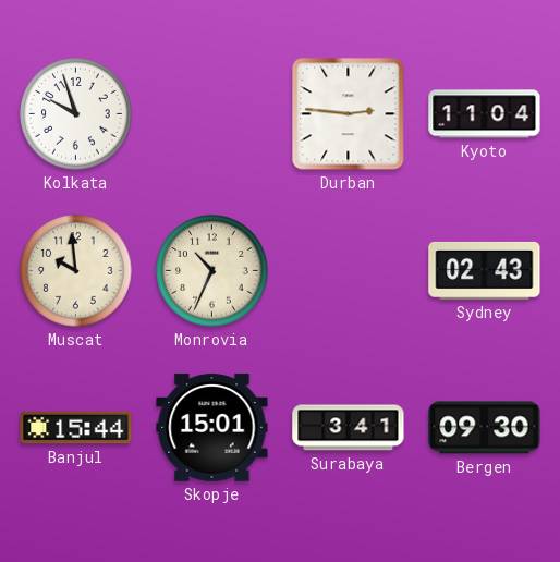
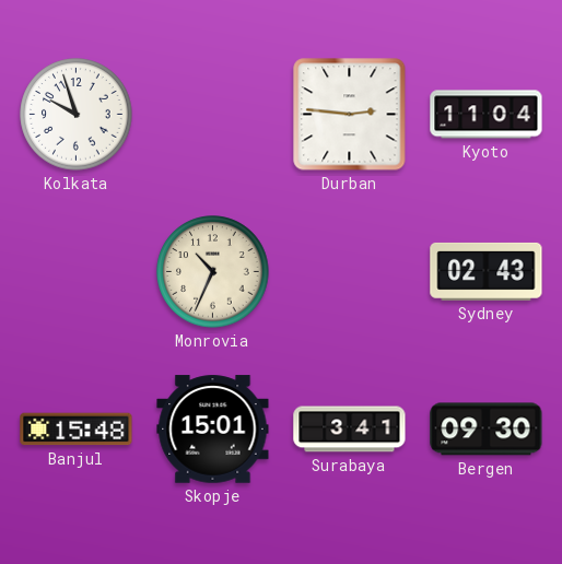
Muscat: 9:59 -> none
Banjul: 15:44 -> 15:48
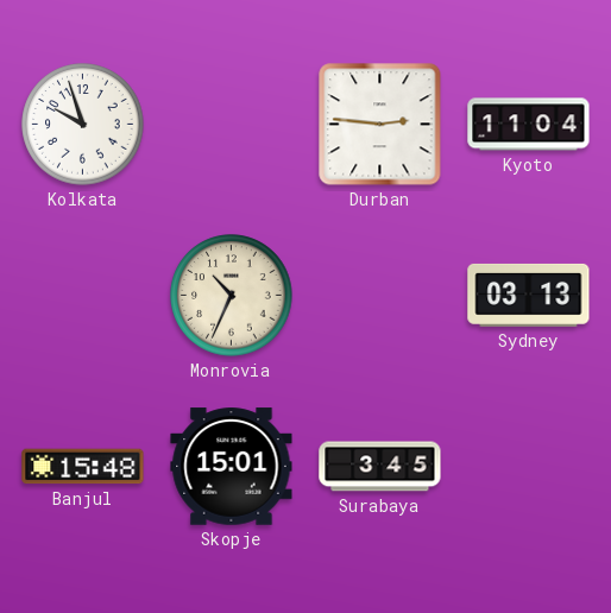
Sydney: 02:43 -> 03:13
Surabaya: 3:41 -> 3:45
Bergen: 09:30 -> none
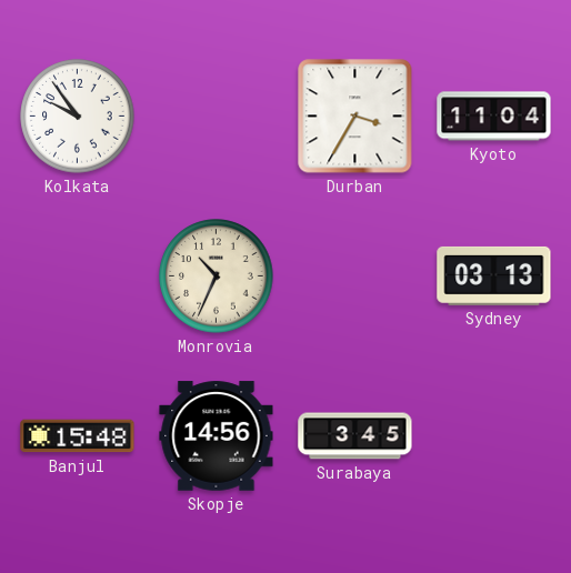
Kolkata: 9:57 -> 9:54
Durban: 2:46 -> 3:35
Skopje: 15:01 -> 14:56
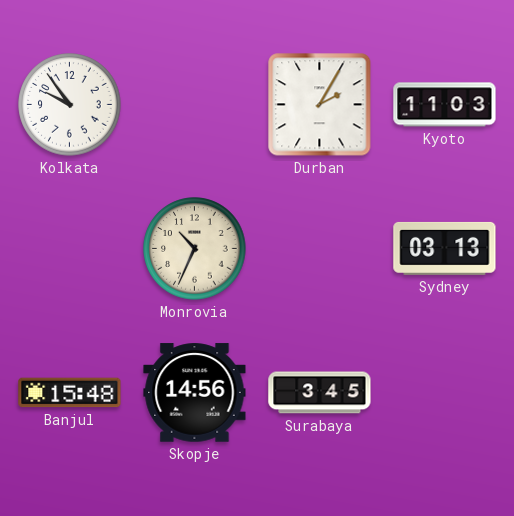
Durban: 3:35 -> 2:05
Kyoto: 11:04 -> 11:03
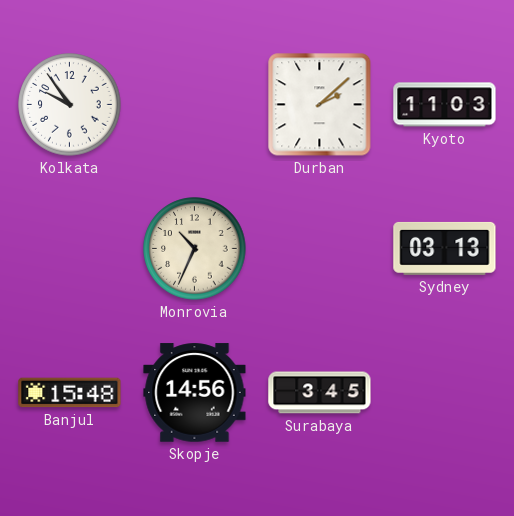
Durban: 2:05 -> 2:08
